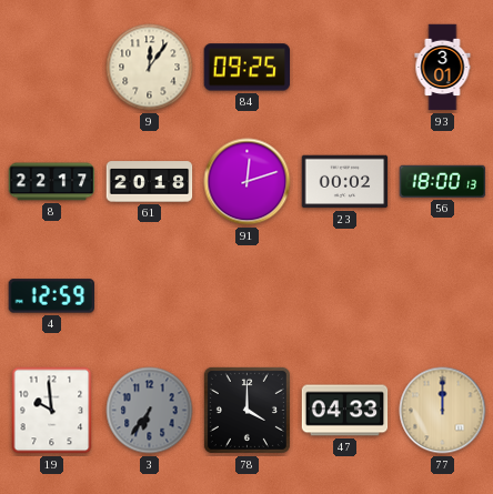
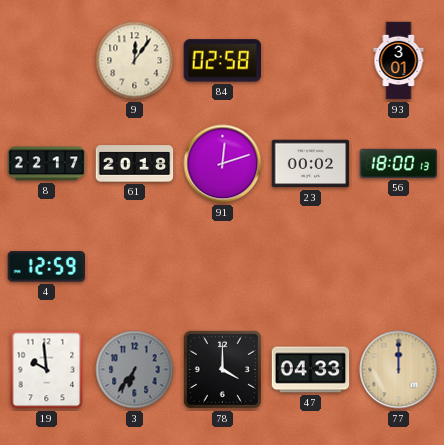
84: 09:25 -> 02:58
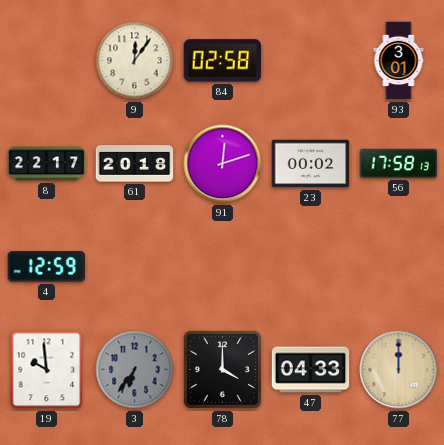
56: 18:00 -> 17:58
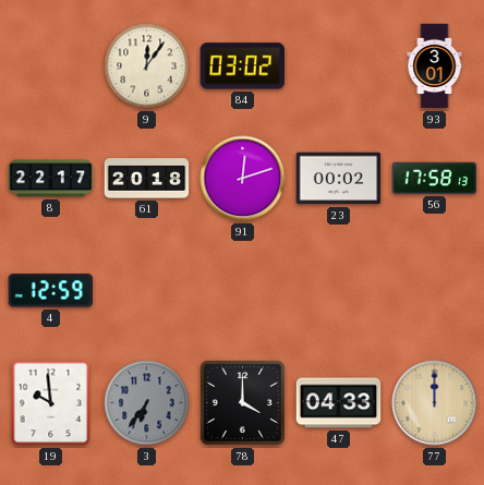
84: 02:58 -> 03:02
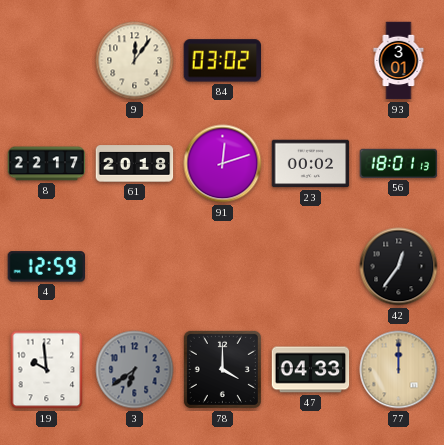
56: 17:58 -> 18:01
42: none -> 12:36
3: 6:36 -> 6:39
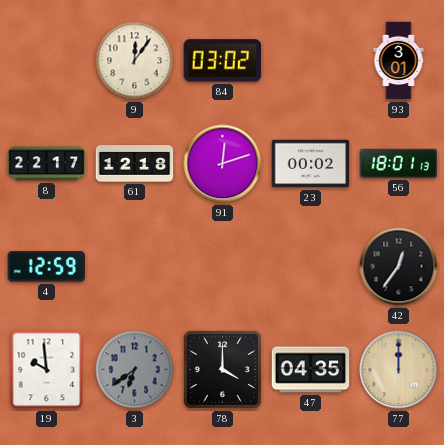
61: 20:18 -> 12:18
47: 04:33 -> 04:35
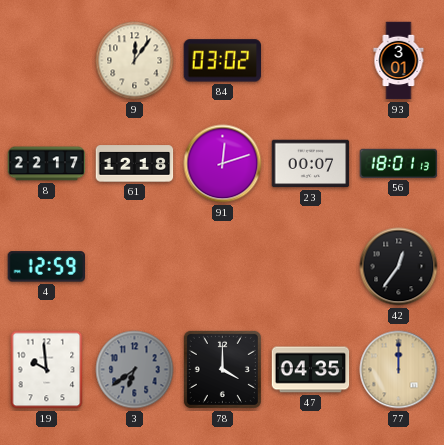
23: 00:02 -> 00:07
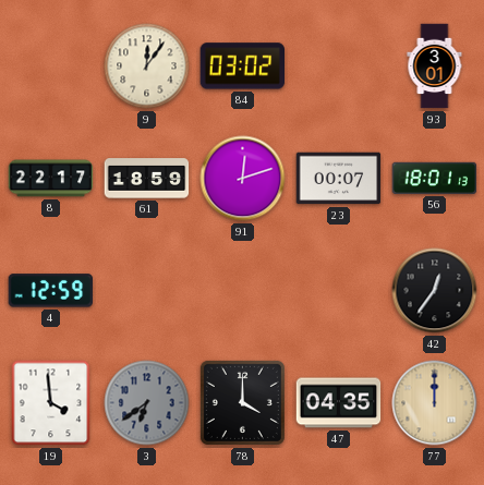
61: 12:18 -> 18:59
19: 9:59 -> 3:59
